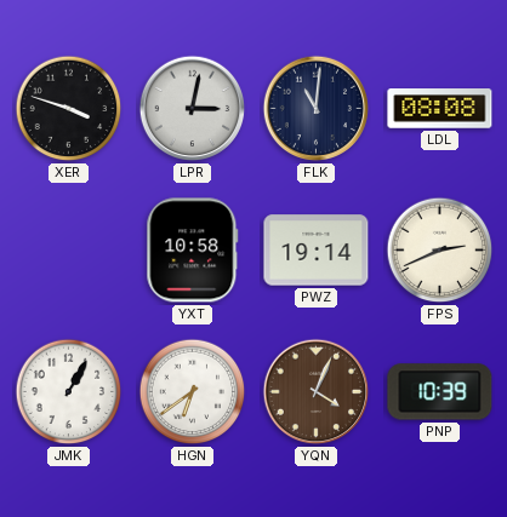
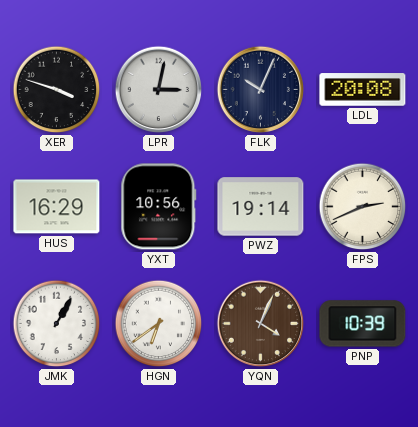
FLK: 11:01 -> 10:04
LDL: 08:08 -> 20:08
HUS: none -> 16:29
YXT: 10:58 -> 10:56
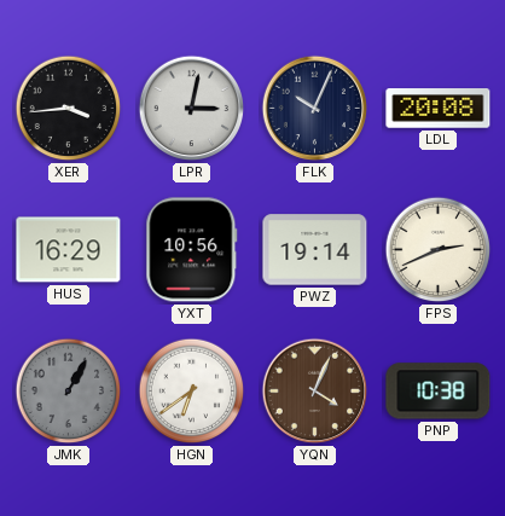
XER: 3:48 -> 3:44
JMK dial: white -> grey
PNP: 10:39 -> 10:38
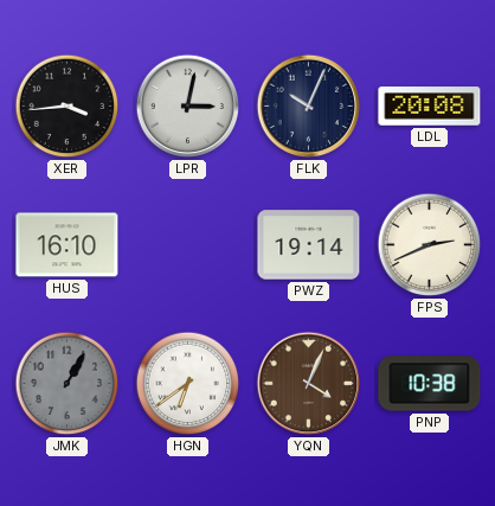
HUS: 16:29 -> 16:10
YXT: 10:56 -> none
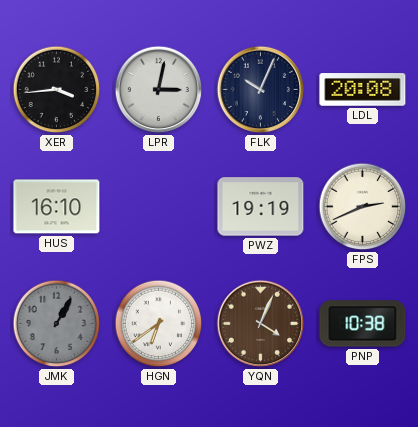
PWZ: 19:14 -> 19:19
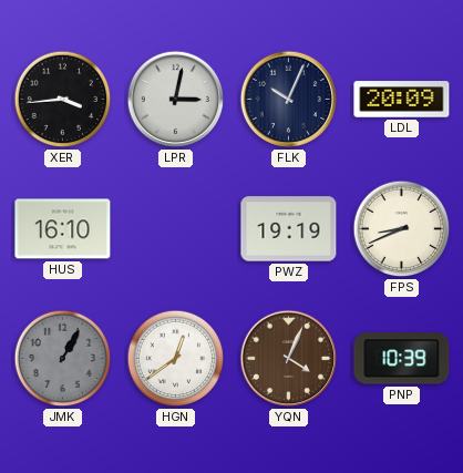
LDL: 20:08 -> 20:09
FPS: 2:41 -> 8:41
HGN: 6:39 -> 12:39
PNP: 10:38 -> 10:39
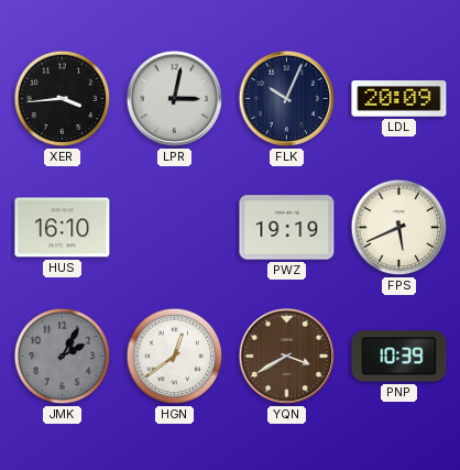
FPS: 8:41 -> 5:41
JMK: 1:05 -> 2:05
YQN: 4:04 -> 3:40
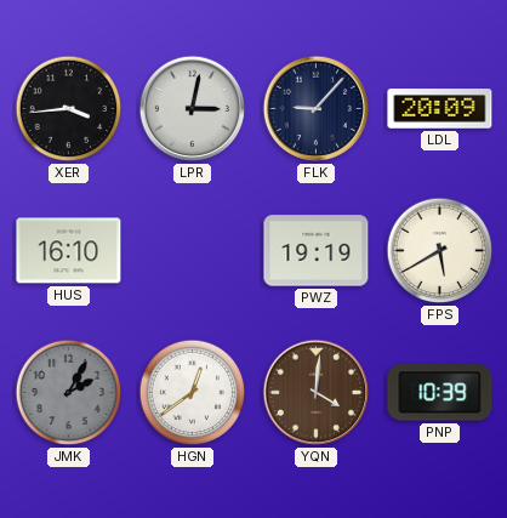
FLK: 10:04 -> 9:07
FPS: 5:41 -> 5:40
YQN: 3:40 -> 4:01
